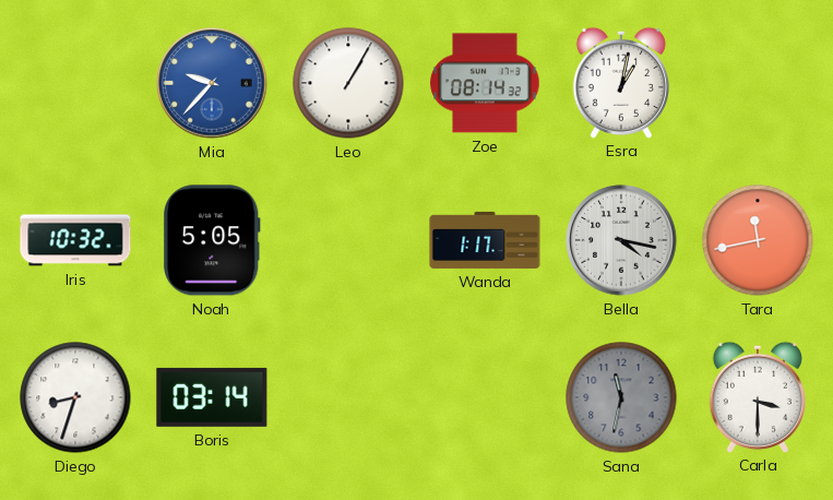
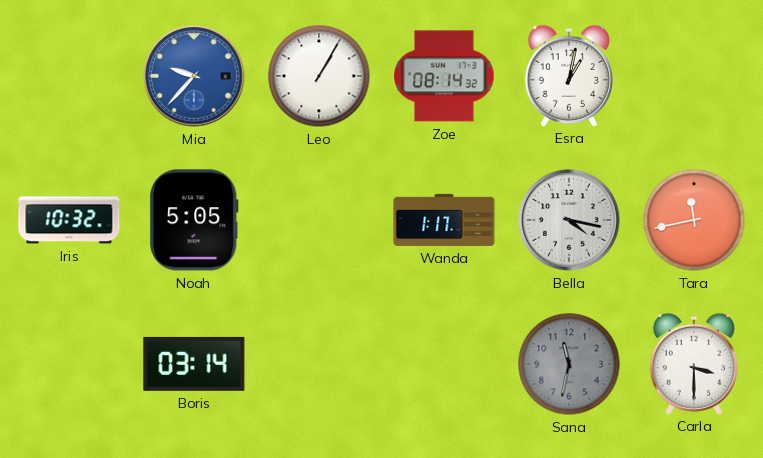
Diego: 8:33 -> none
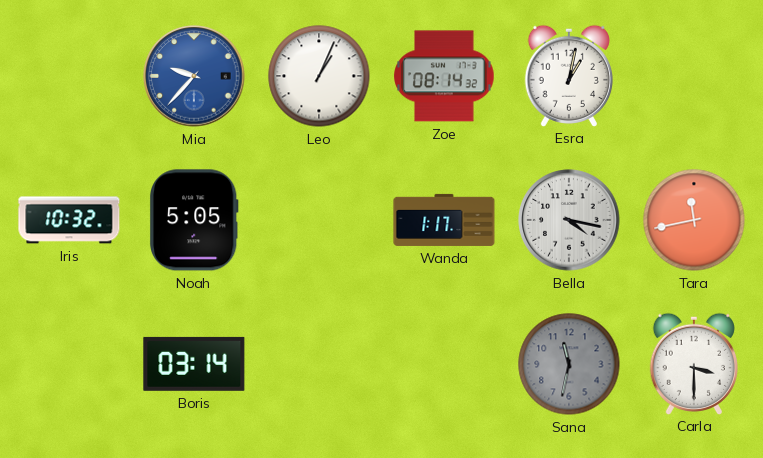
Leo: 1:05 -> 1:04
